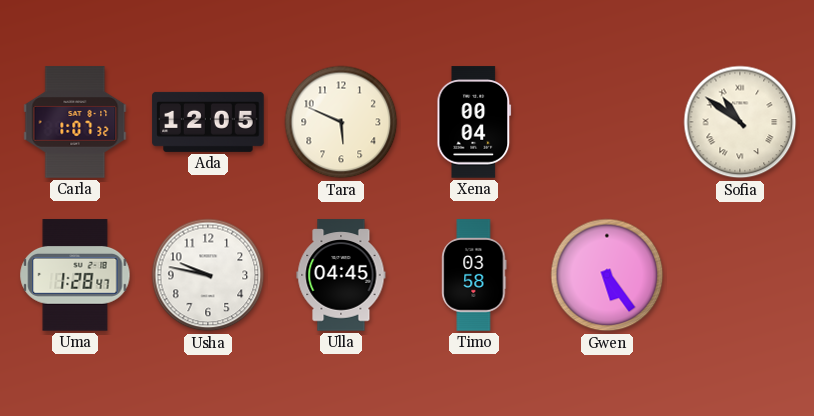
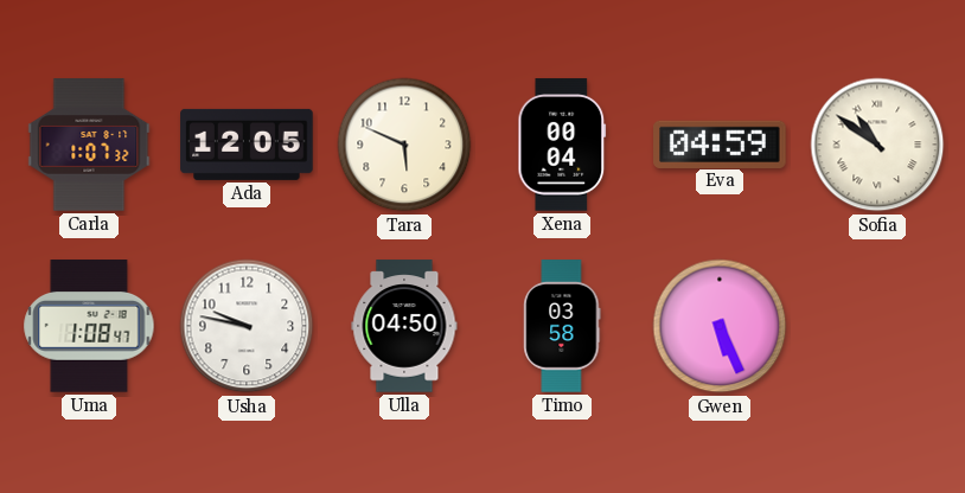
Eva: none -> 04:59
Uma: 1:28 -> 1:08
Ulla: 04:45 -> 04:50
Gwen: 5:24 -> 5:26
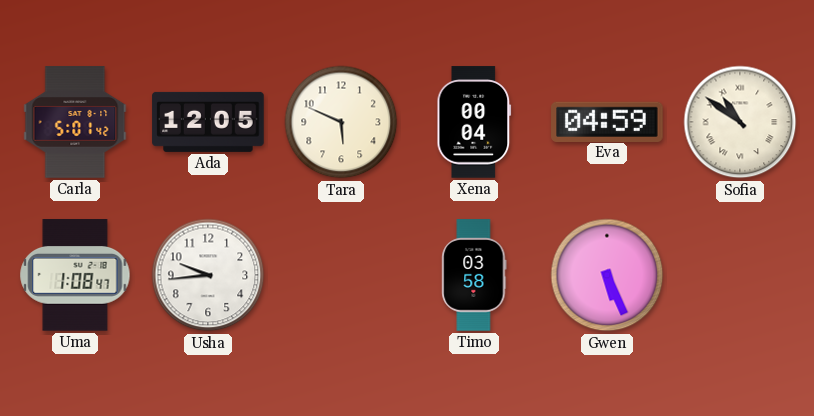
Carla: 1:07 -> 5:01
Usha: 9:47 -> 9:44
Ulla: 04:50 -> none
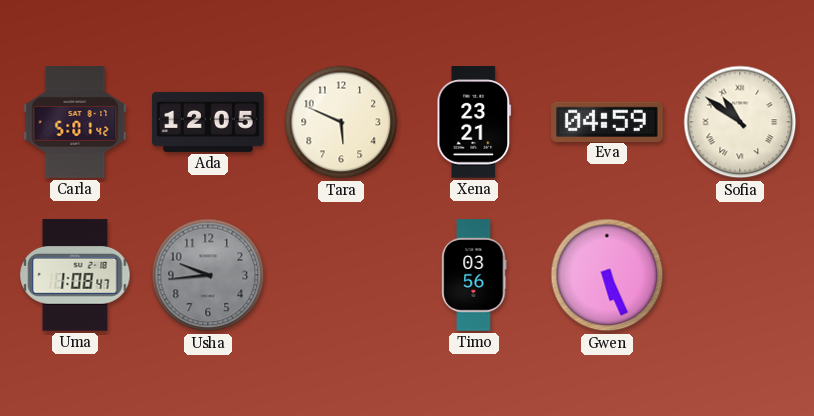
Xena: 00:04 -> 23:21
Usha dial: white -> grey
Timo: 03:58 -> 03:56
